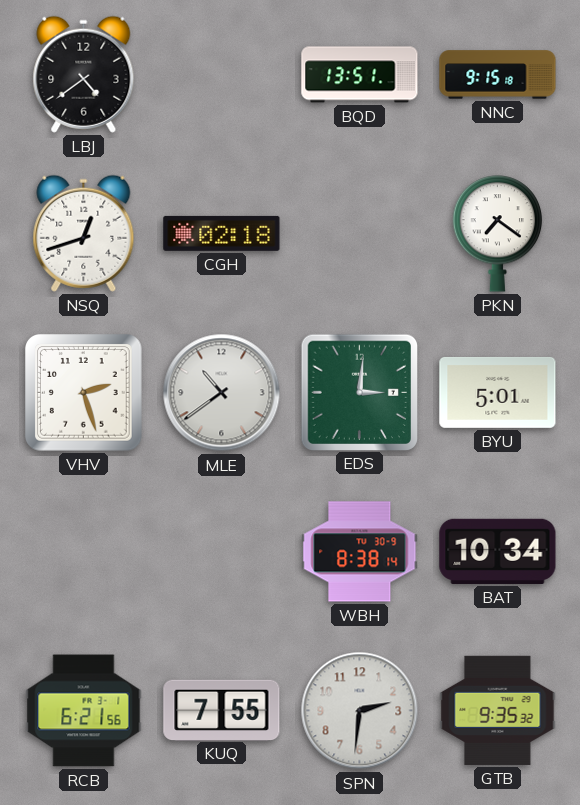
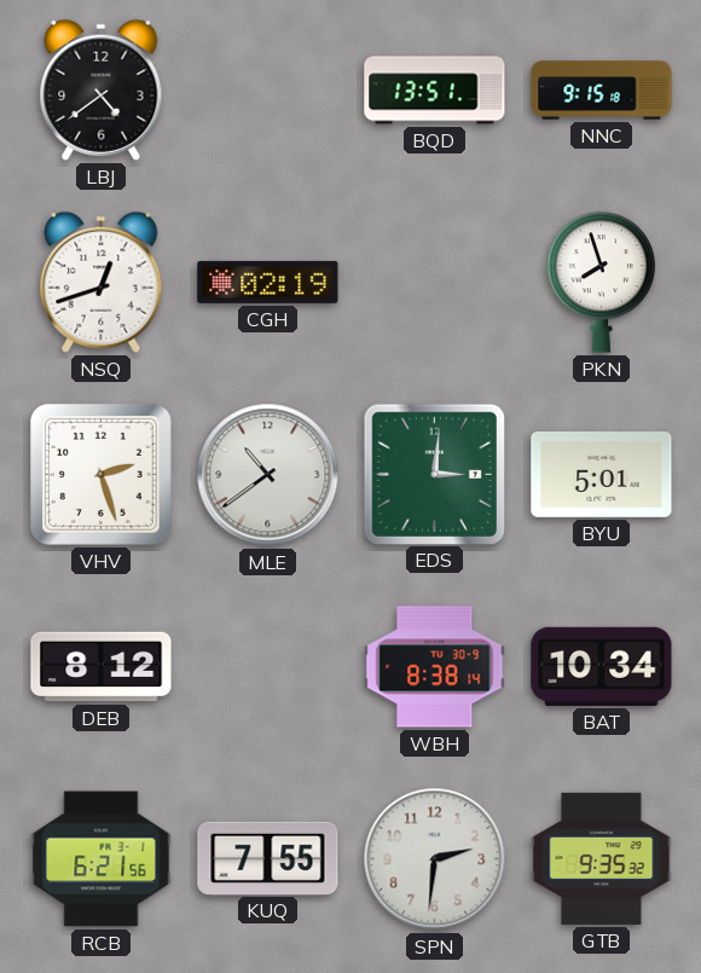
CGH: 02:18 -> 02:19
PKN: 7:21 -> 7:57
DEB: none -> 8:12
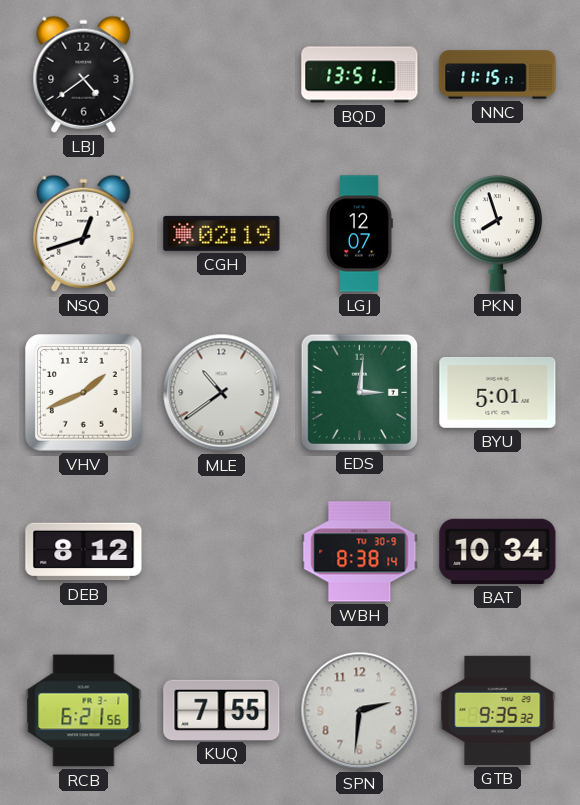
NNC: 9:15 -> 11:15
LGJ: none -> 12:07
VHV: 2:27 -> 1:41
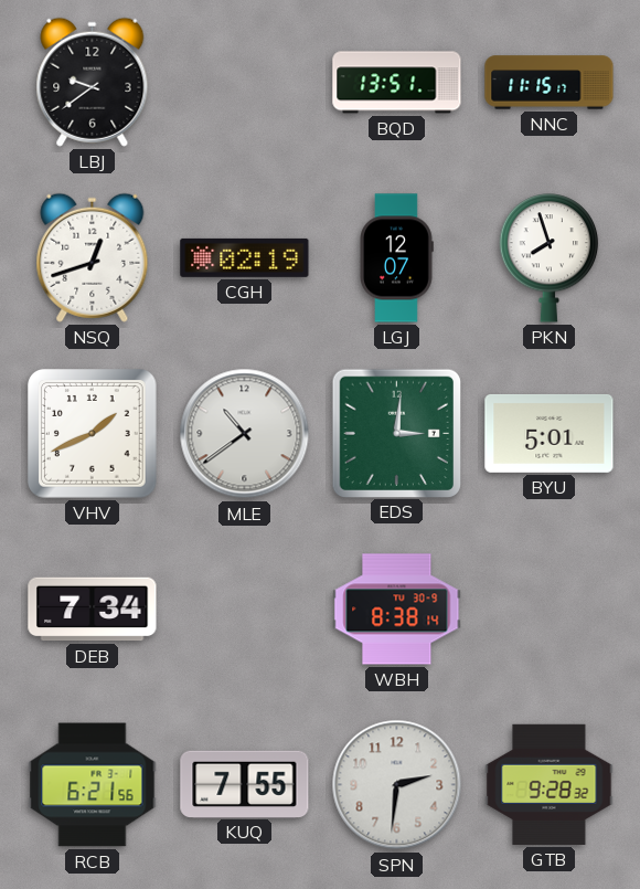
LBJ: 4:39 -> 9:39
DEB: 8:12 -> 7:34
BAT: 10:34 -> none
GTB: 9:35 -> 9:28
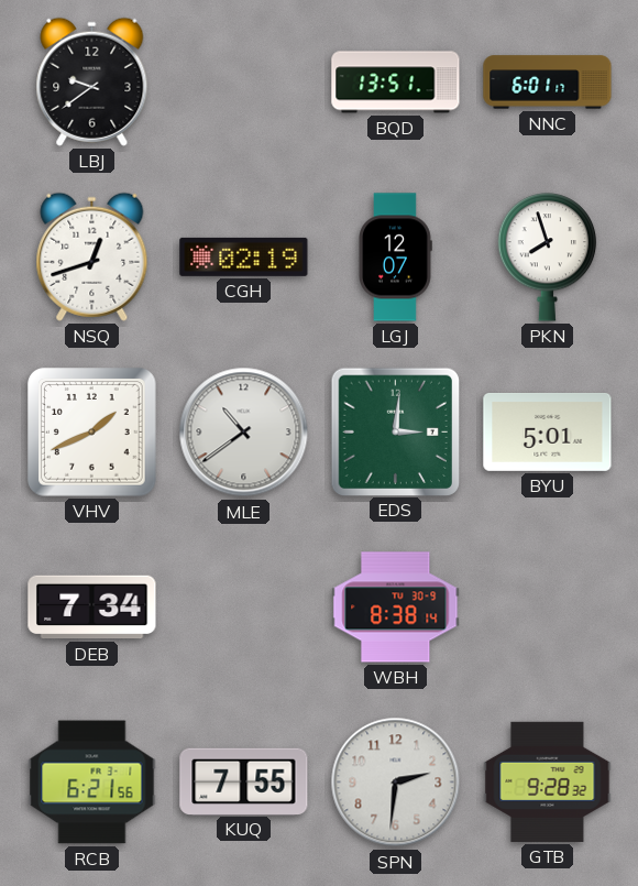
NNC: 11:15 -> 6:01
